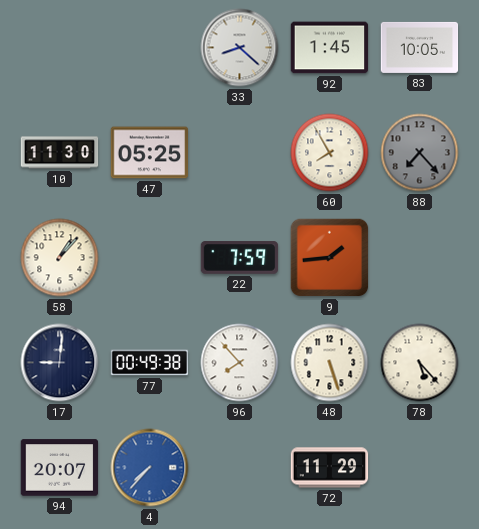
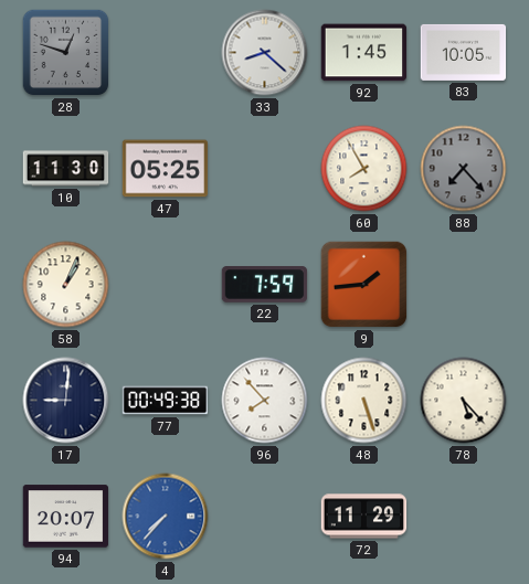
28: none -> 12:48
58: 1:07 -> 1:04
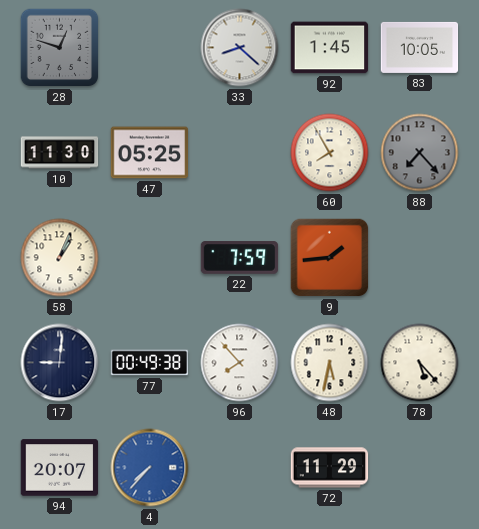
48: 5:27 -> 5:32
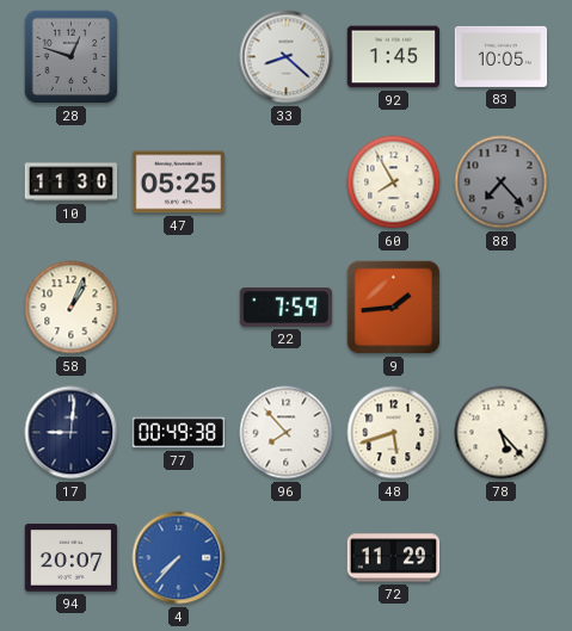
48: 5:32 -> 5:42
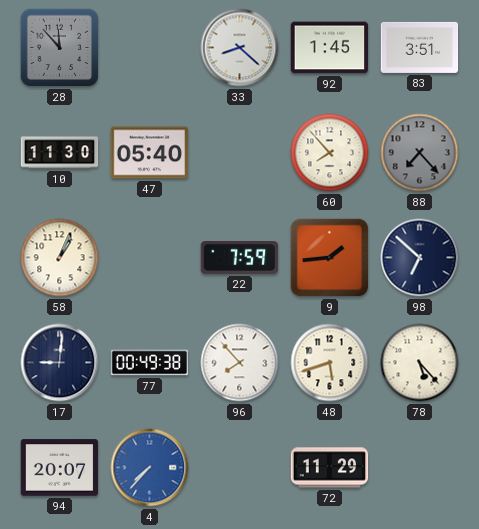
28: 12:48 -> 11:53
83: 10:05 -> 3:51
47: 05:25 -> 05:40
60: 7:55 -> 7:53
98: none -> 6:52
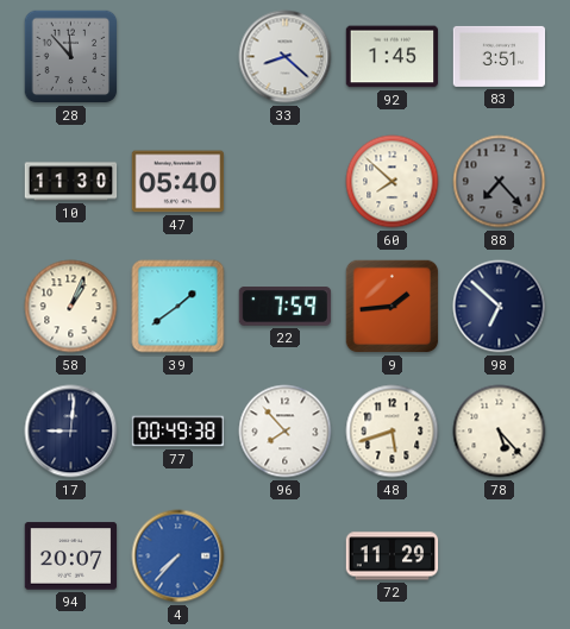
60: 7:53 -> 7:52
39: none -> 1:39
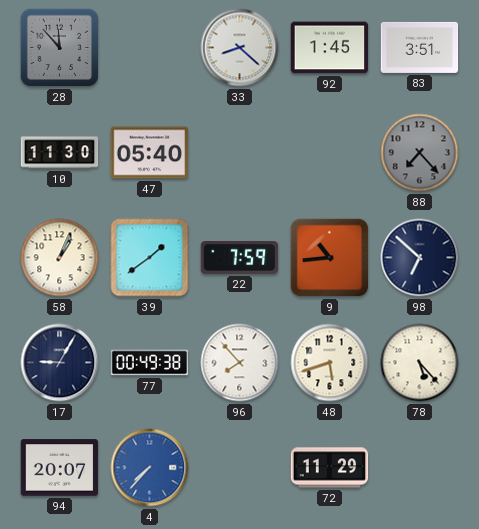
60: 7:52 -> none
9: 1:44 -> 10:44
17: 9:01 -> 9:05
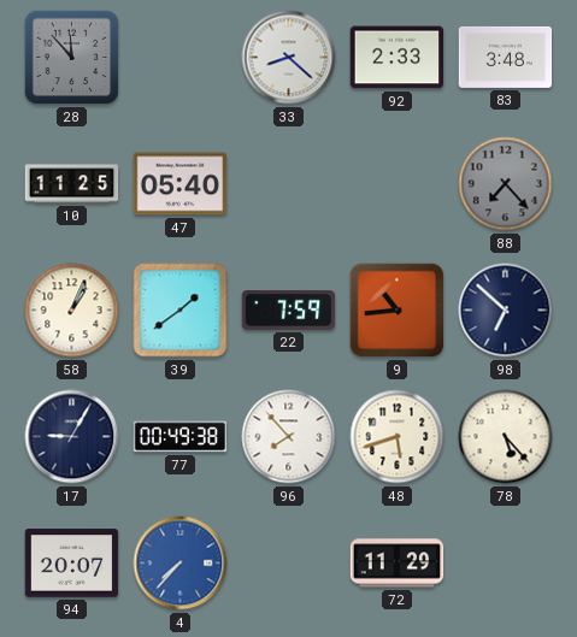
92: 1:45 -> 2:33
83: 3:51 -> 3:48
10: 11:30 -> 11:25
